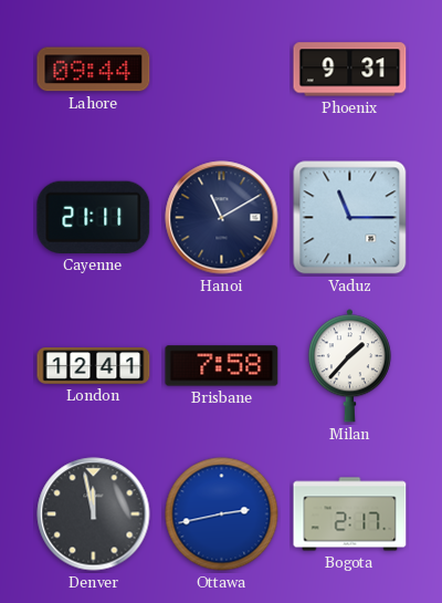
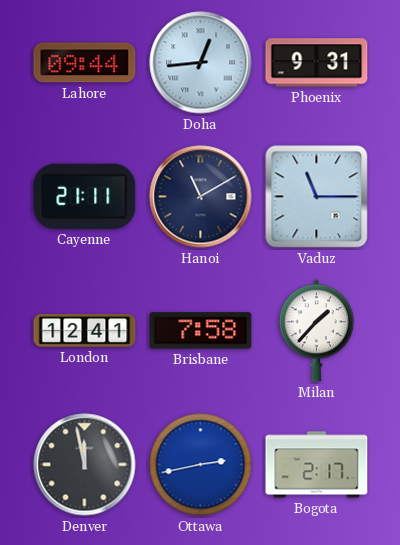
Doha: none -> 12:44
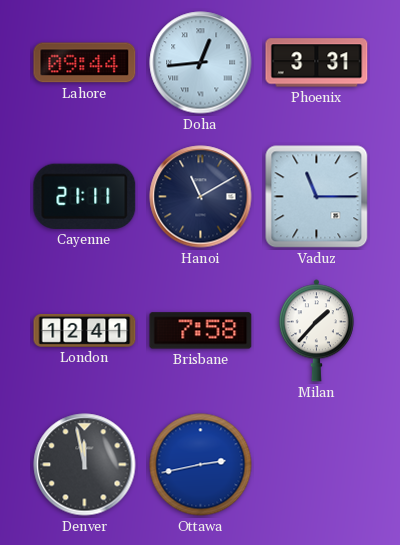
Phoenix: 9:31 -> 3:31
Bogota: 2:17 -> none
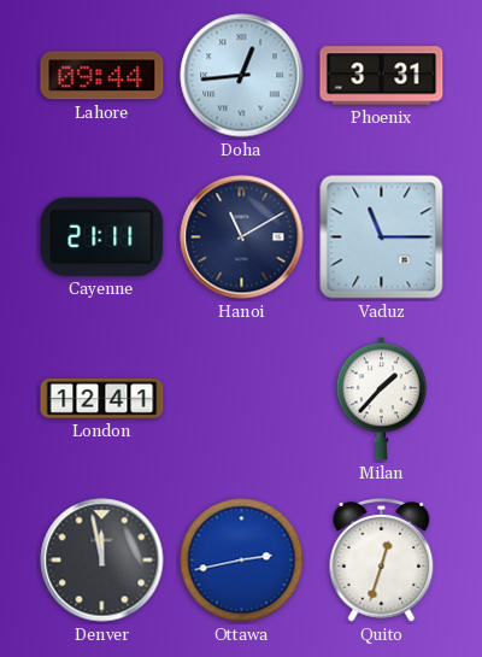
Brisbane: 7:58 -> none
Quito: none -> 12:33
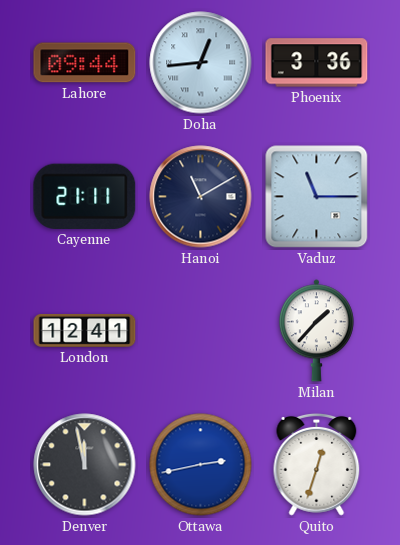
Phoenix: 3:31 -> 3:36
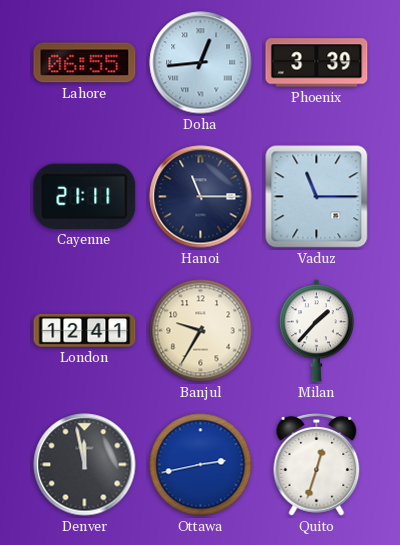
Lahore: 09:44 -> 06:55
Phoenix: 3:36 -> 3:39
Hanoi: 11:10 -> 11:15
Banjul: none -> 9:35
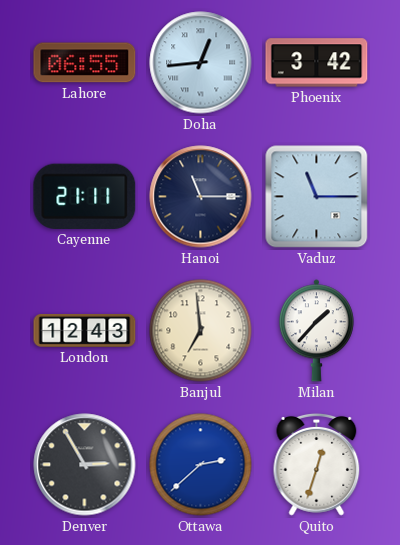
Phoenix: 3:39 -> 3:42
London: 12:41 -> 12:43
Banjul: 9:35 -> 6:59
Denver: 11:58 -> 2:55
Ottawa: 2:43 -> 2:38
